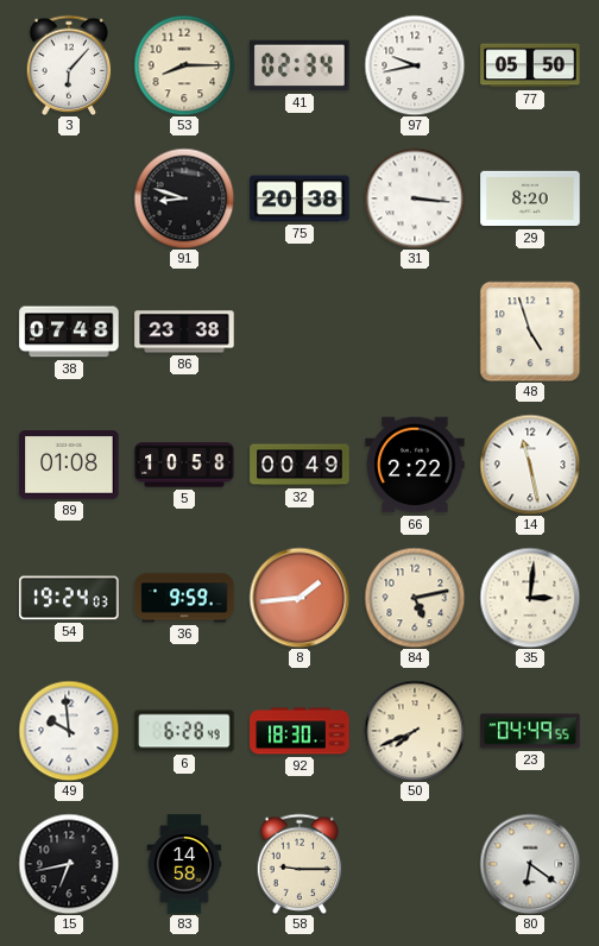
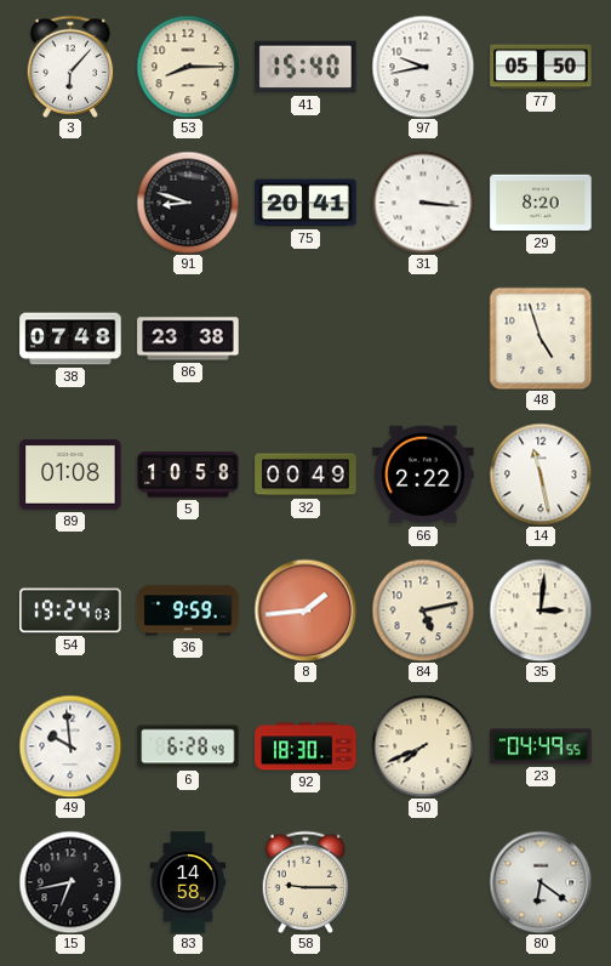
41: 02:34 -> 15:40
75: 20:38 -> 20:41
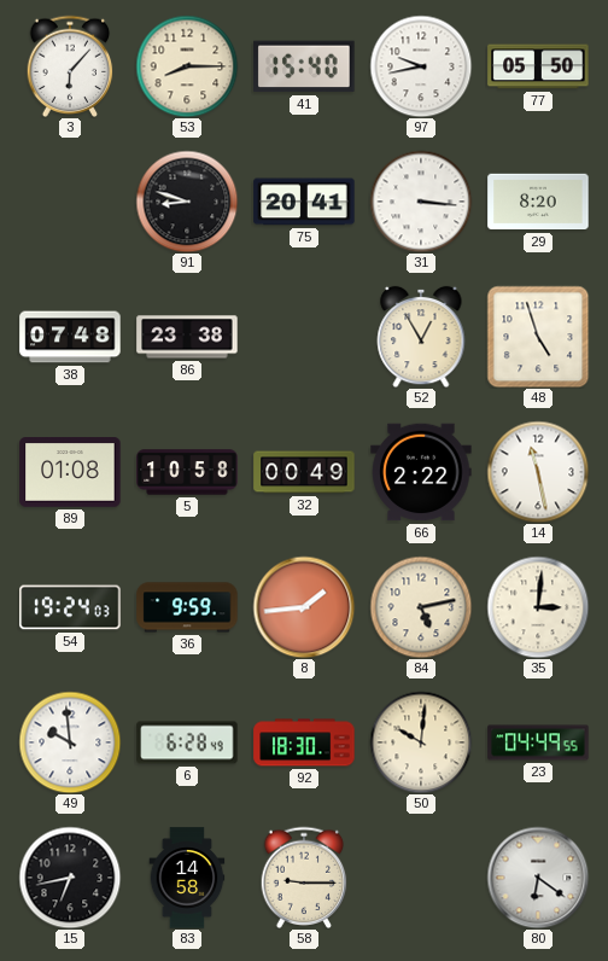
52: none -> 12:55
50: 7:41 -> 10:01
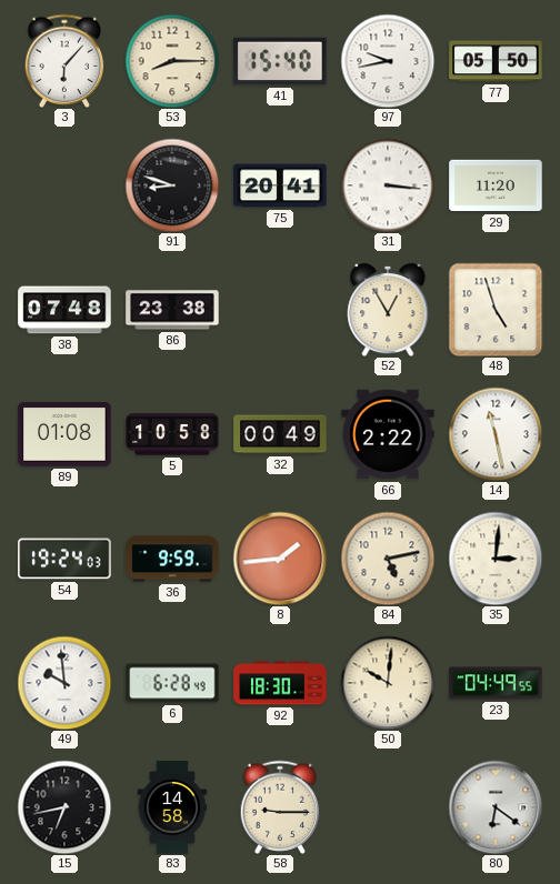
29: 8:20 -> 11:20
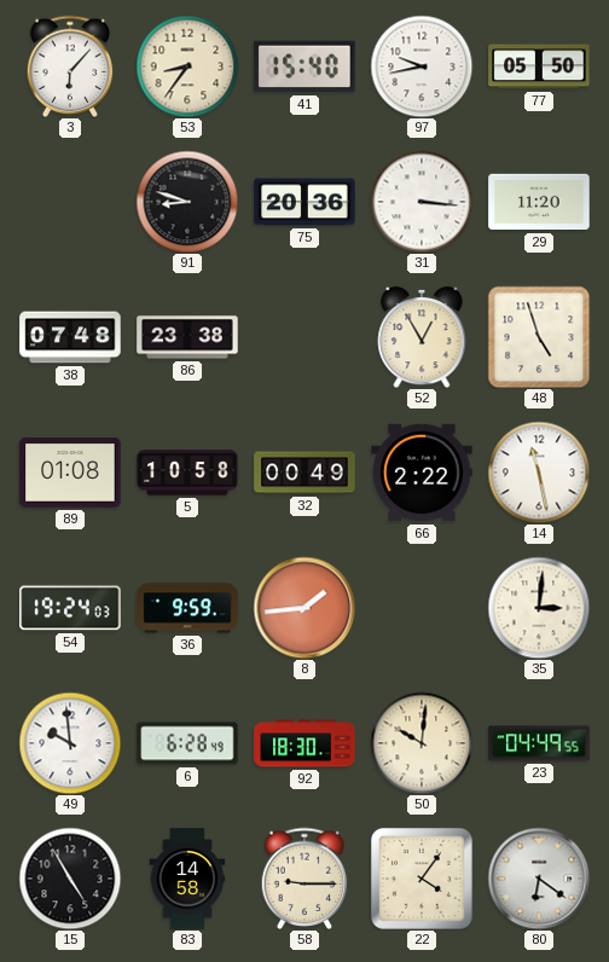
53: 8:15 -> 8:36
75: 20:41 -> 20:36
84: 5:13 -> none
15: 6:43 -> 4:55
22: none -> 4:06
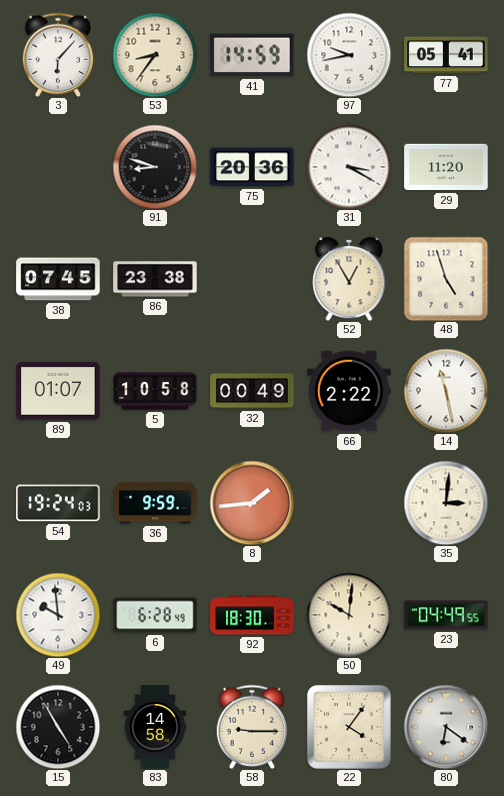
41: 15:40 -> 14:59
77: 05:50 -> 05:41
31: 3:16 -> 3:20
38: 07:48 -> 07:45
89: 01:08 -> 01:07
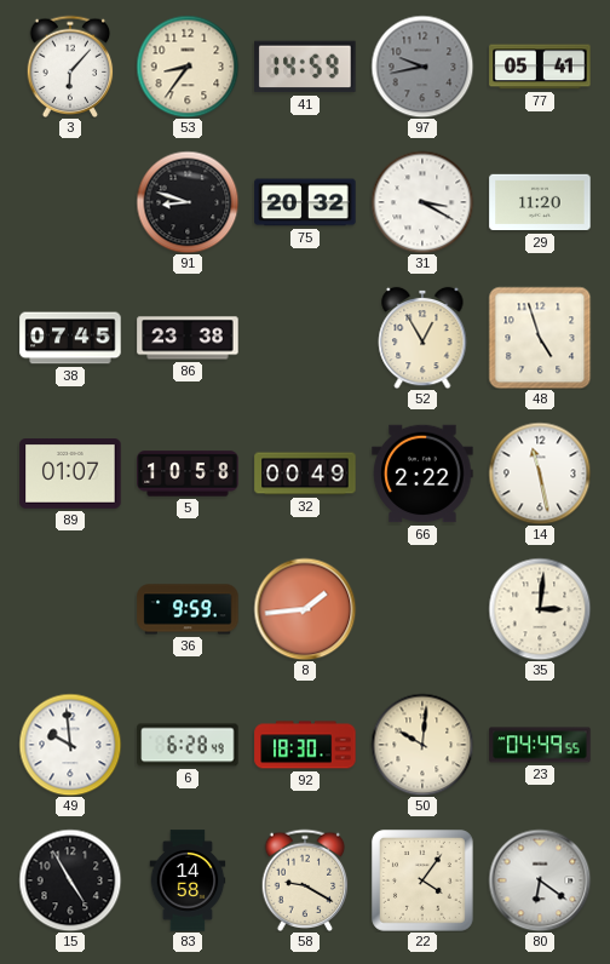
97 dial: white -> grey
75: 20:36 -> 20:32
54: 19:24 -> none
58: 9:15 -> 9:20
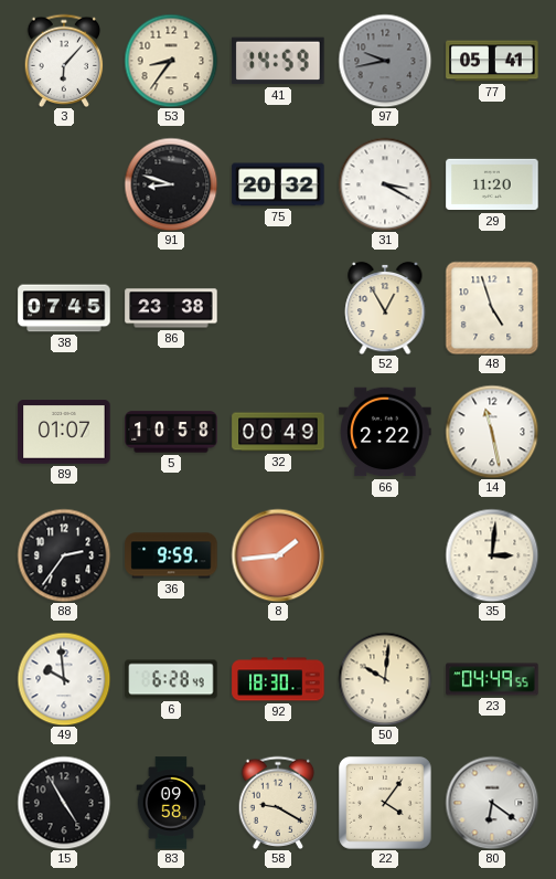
88: none -> 2:36
83: 14:58 -> 09:58
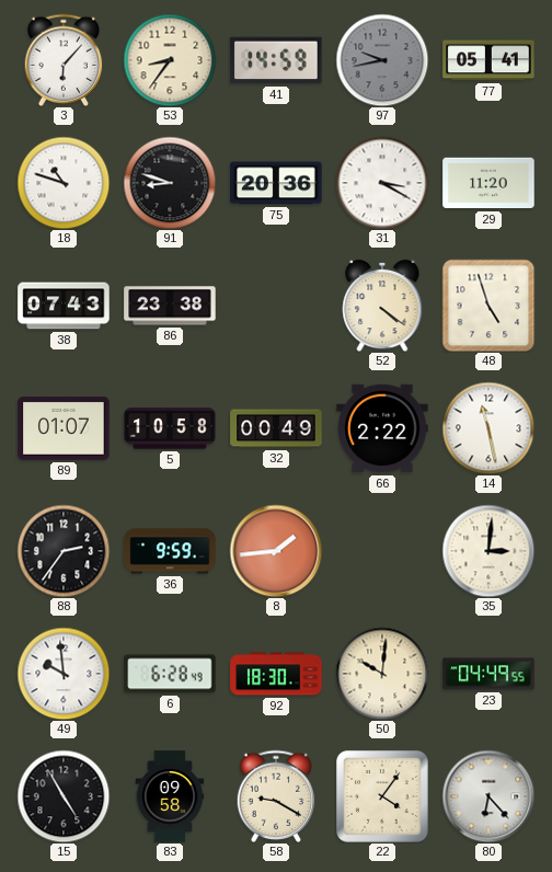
18: none -> 10:48
75: 20:32 -> 20:36
38: 07:45 -> 07:43
52: 12:55 -> 4:21
80: 6:21 -> 6:23
